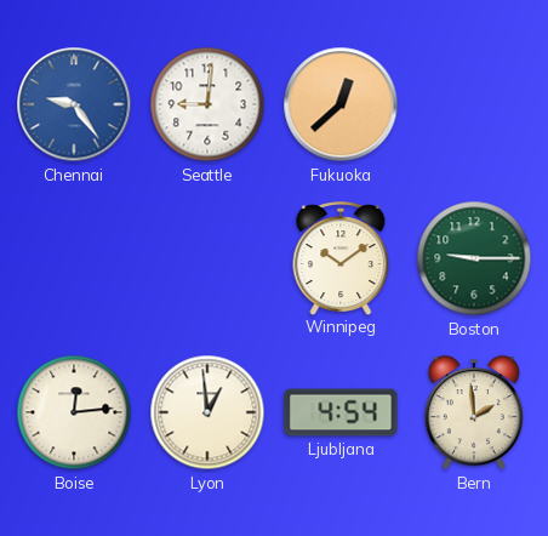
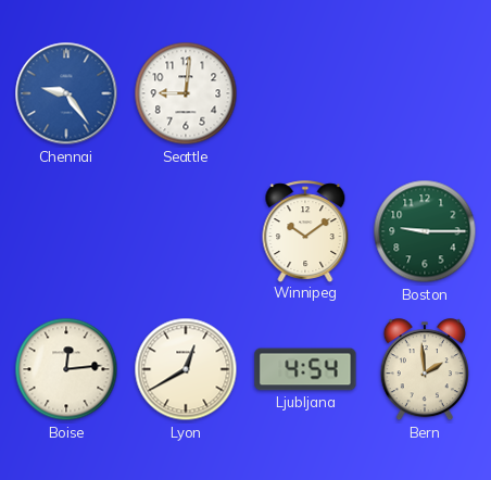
Fukuoka: 12:38 -> none
Lyon: 12:59 -> 12:40
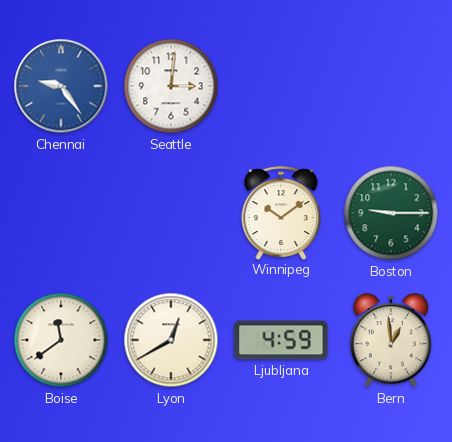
Seattle: 9:01 -> 3:01
Boise: 12:14 -> 11:39
Ljubljana: 4:54 -> 4:59
Bern: 1:59 -> 12:59
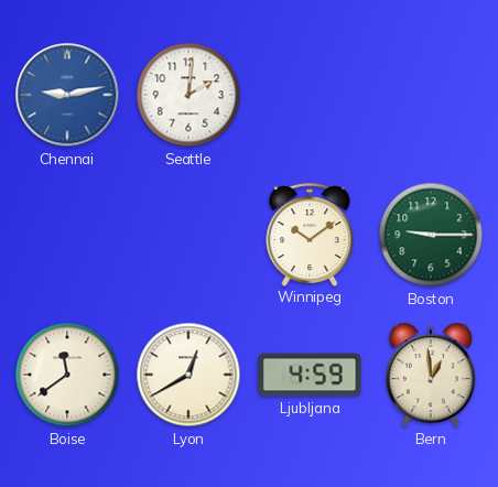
Chennai: 9:24 -> 9:13
Seattle: 3:01 -> 2:01
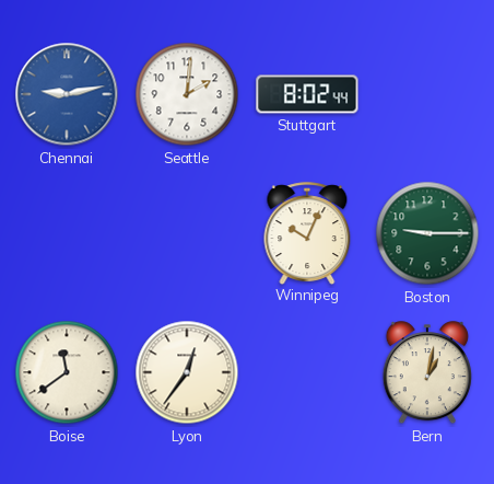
Stuttgart: none -> 8:02
Winnipeg: 10:09 -> 10:04
Lyon: 12:40 -> 12:36
Ljubljana: 4:59 -> none
Bern: 12:59 -> 1:02
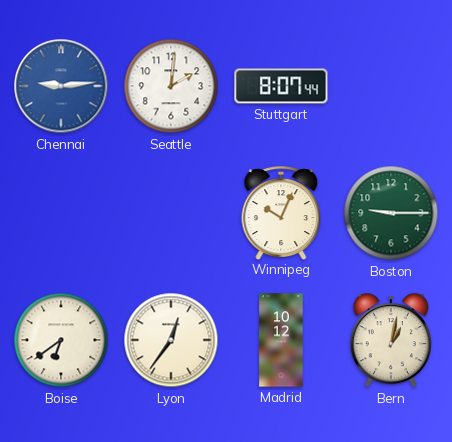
Chennai: 9:13 -> 9:14
Stuttgart: 8:02 -> 8:07
Boise: 11:39 -> 6:39
Madrid: none -> 10:12
